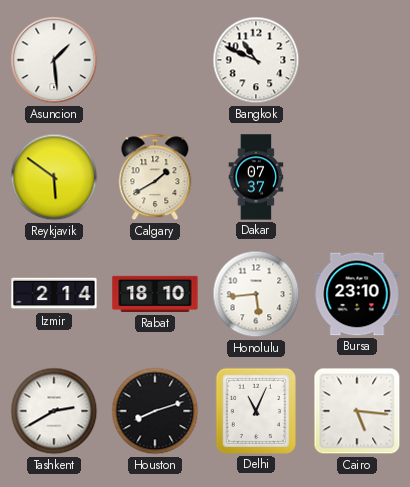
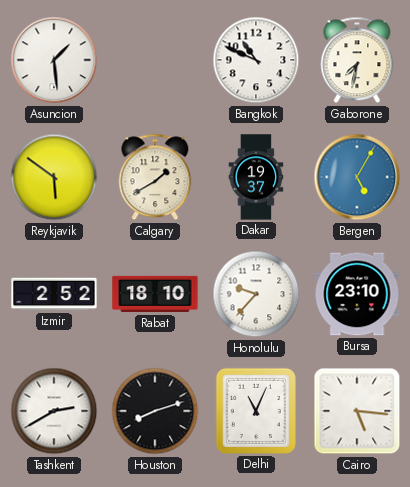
Gaborone: none -> 7:32
Dakar: 07:37 -> 19:37
Bergen: none -> 5:05
Izmir: 2:14 -> 2:52
Honolulu: 5:44 -> 9:37
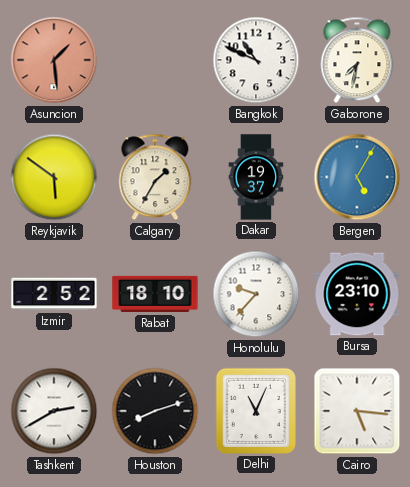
Asuncion dial: white -> salmon
Calgary: 1:40 -> 1:35
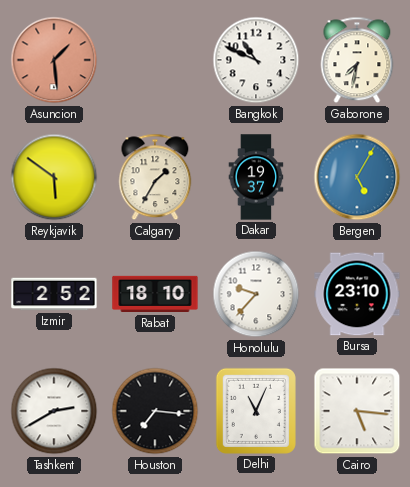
Houston: 8:12 -> 7:16
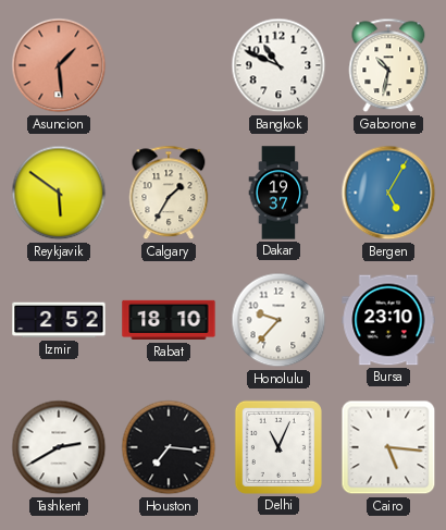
Gaborone: 7:32 -> 10:32
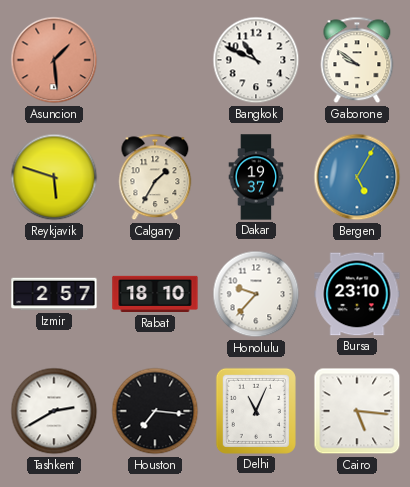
Gaborone: 10:32 -> 9:51
Reykjavik: 5:51 -> 5:48
Izmir: 2:52 -> 2:57
